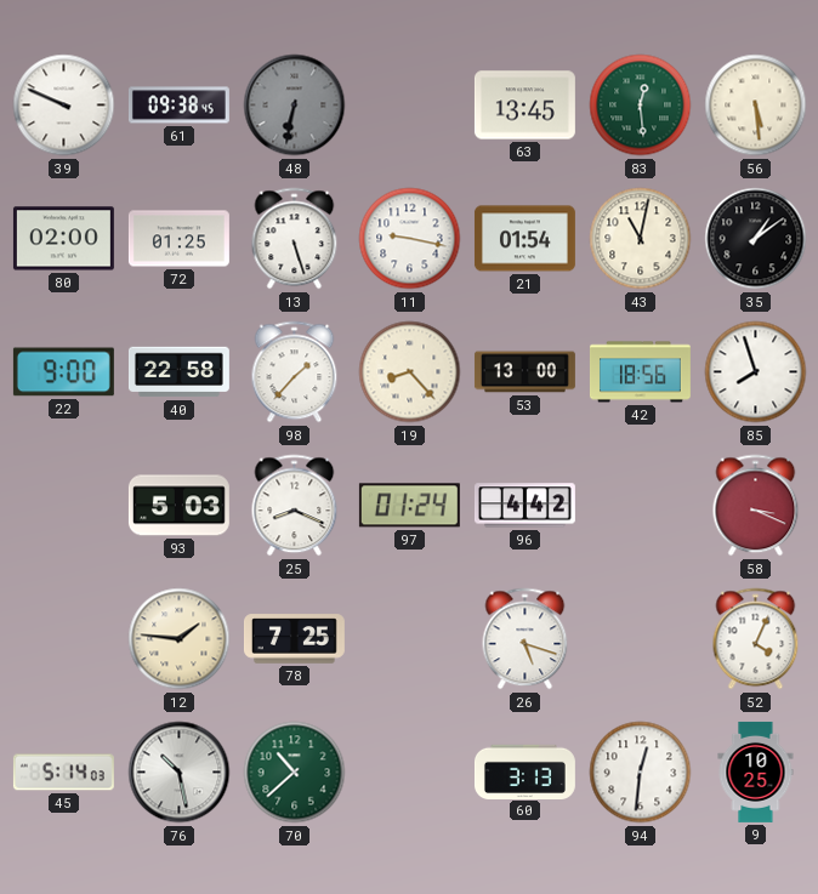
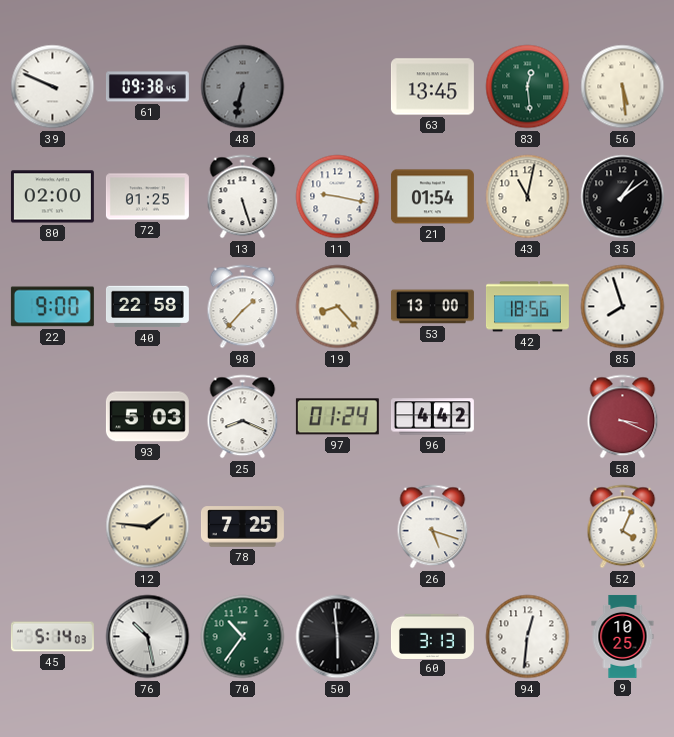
70: 10:38 -> 10:36
50: none -> 5:59
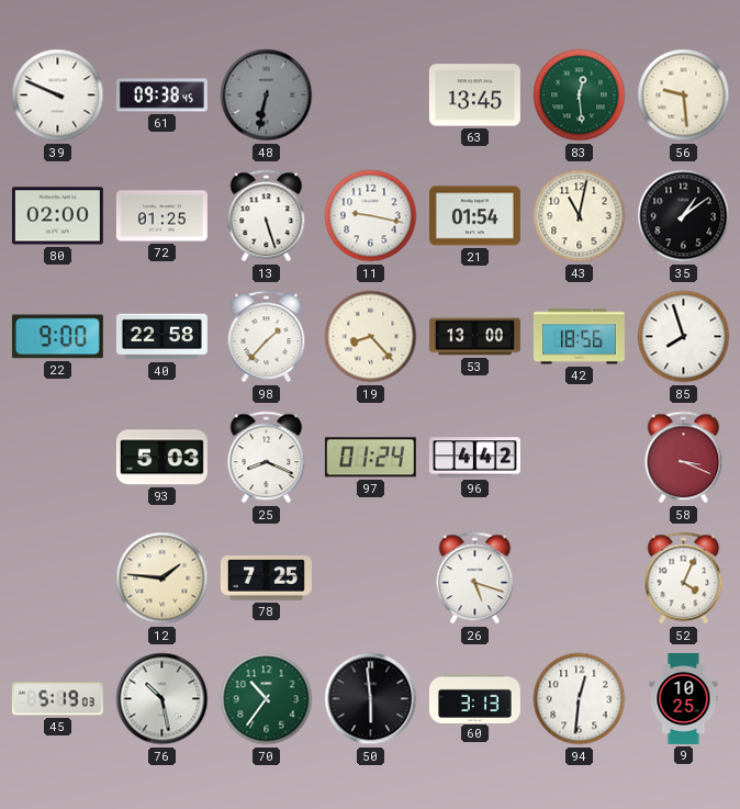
56: 5:29 -> 9:29
45: 5:14 -> 5:19
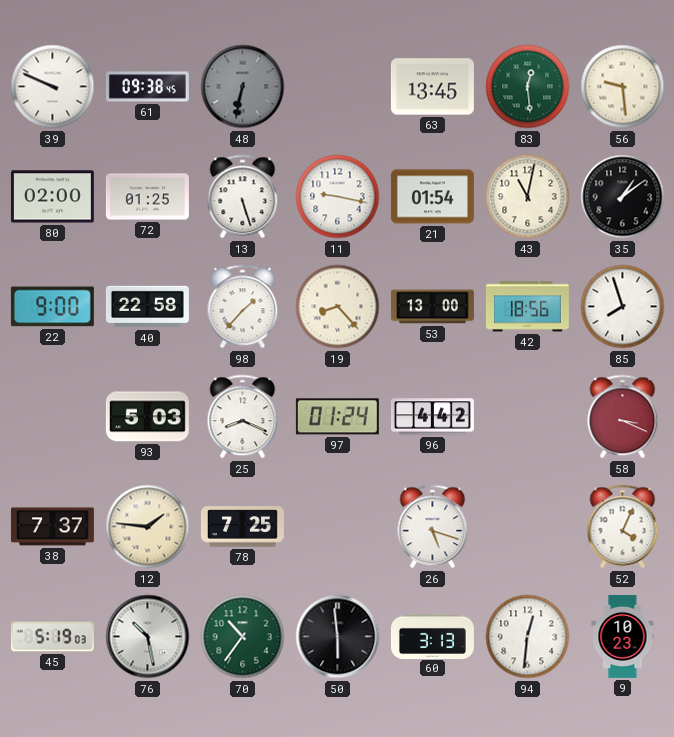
38: none -> 7:37
9: 10:25 -> 10:23
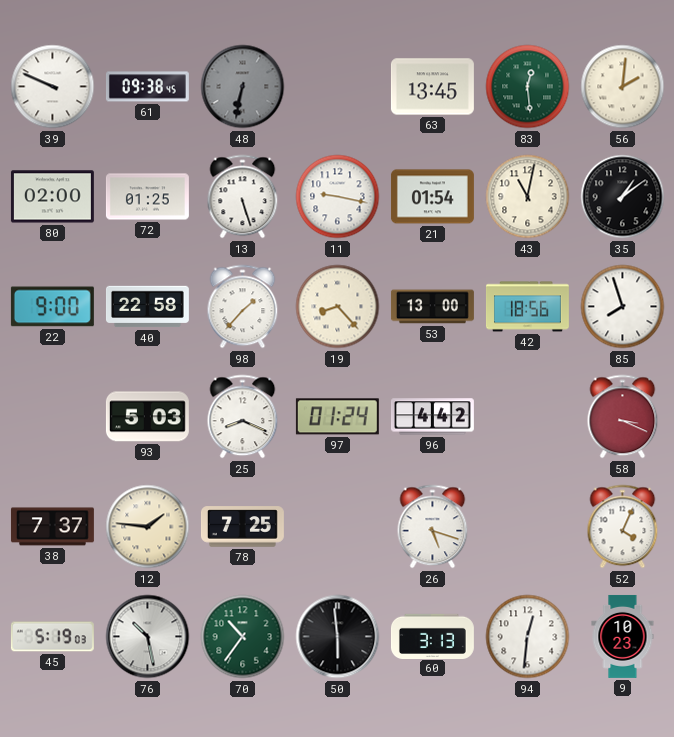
56: 9:29 -> 2:01
